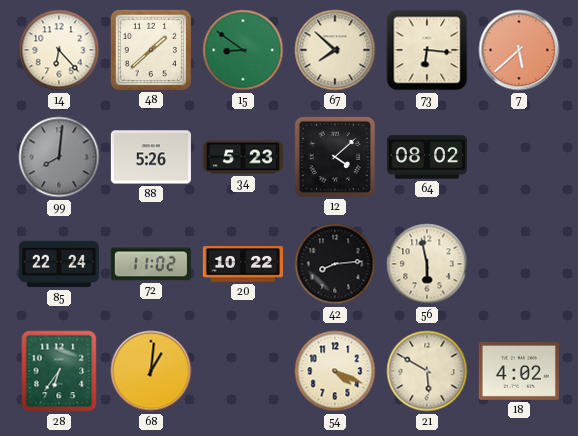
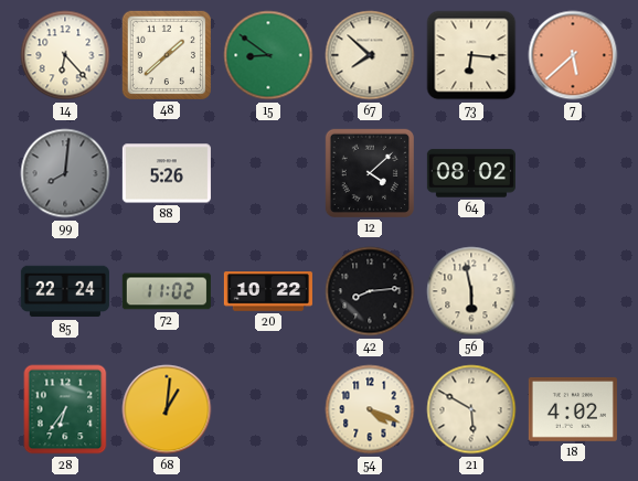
34: 5:23 -> none
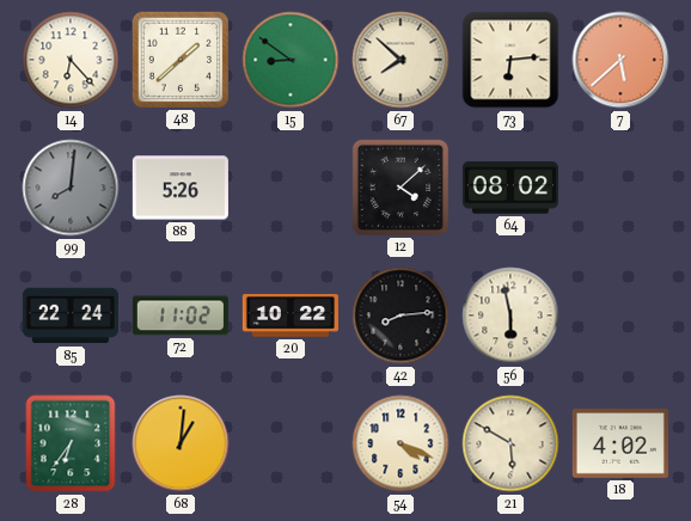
73: 6:16 -> 6:14
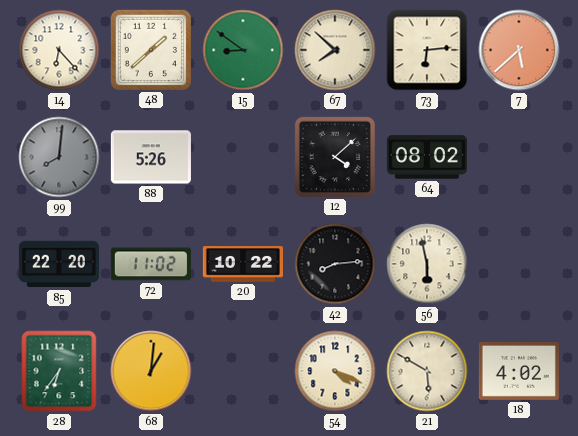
85: 22:24 -> 22:20
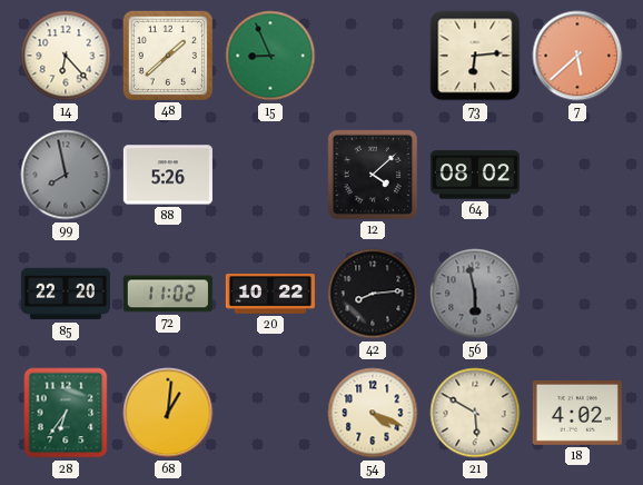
15: 8:51 -> 8:56
67: 7:52 -> none
99: 8:01 -> 7:58
56 dial: cream -> grey
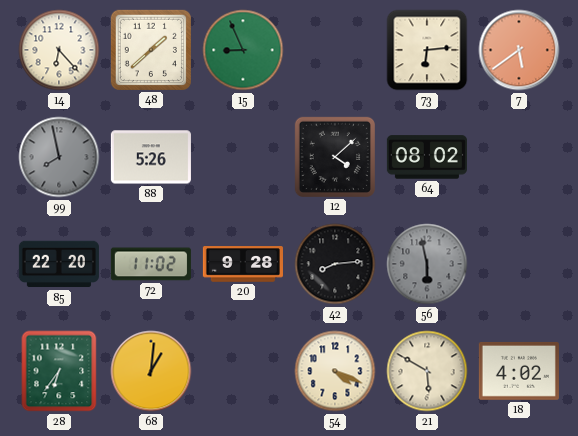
7: 5:38 -> 5:39
20: 10:22 -> 9:28
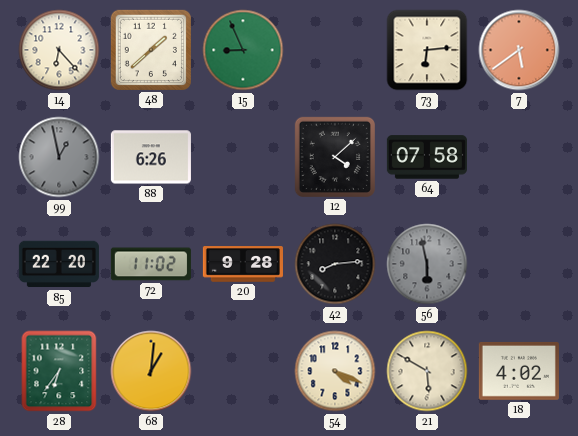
99: 7:58 -> 12:58
88: 5:26 -> 6:26
64: 08:02 -> 07:58
